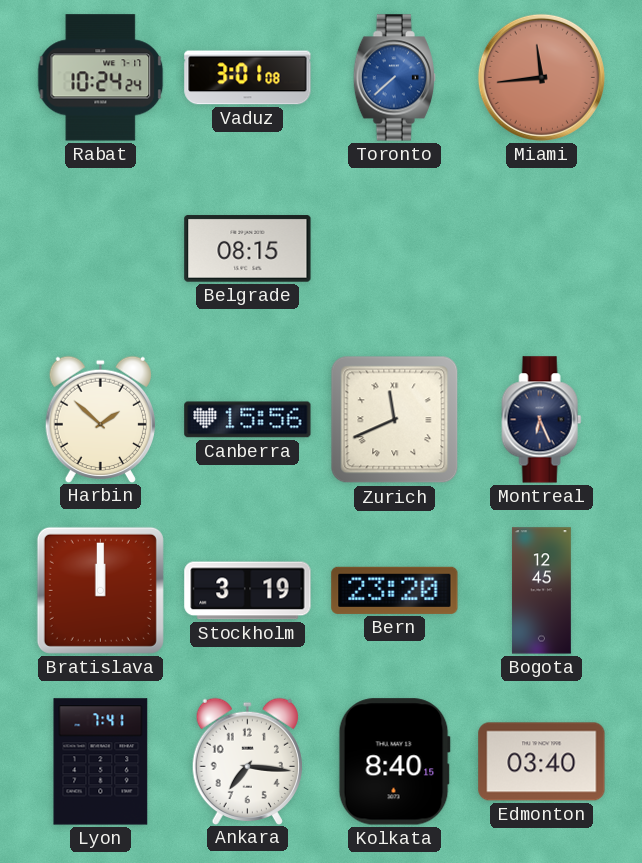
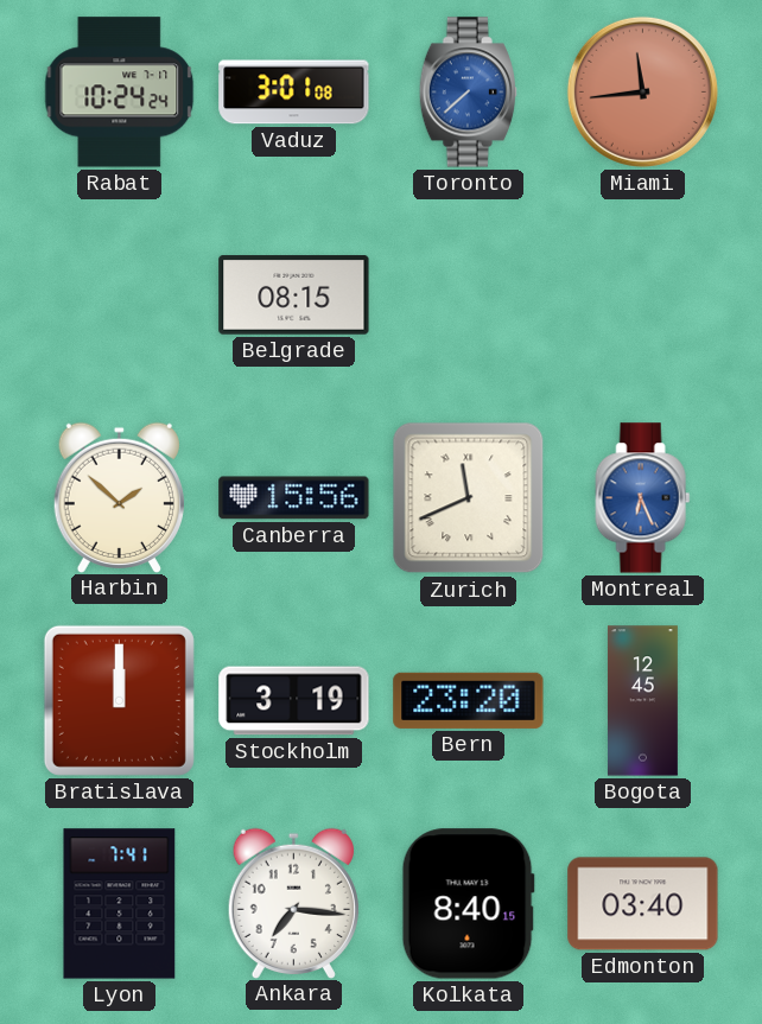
Montreal dial: navy -> blue
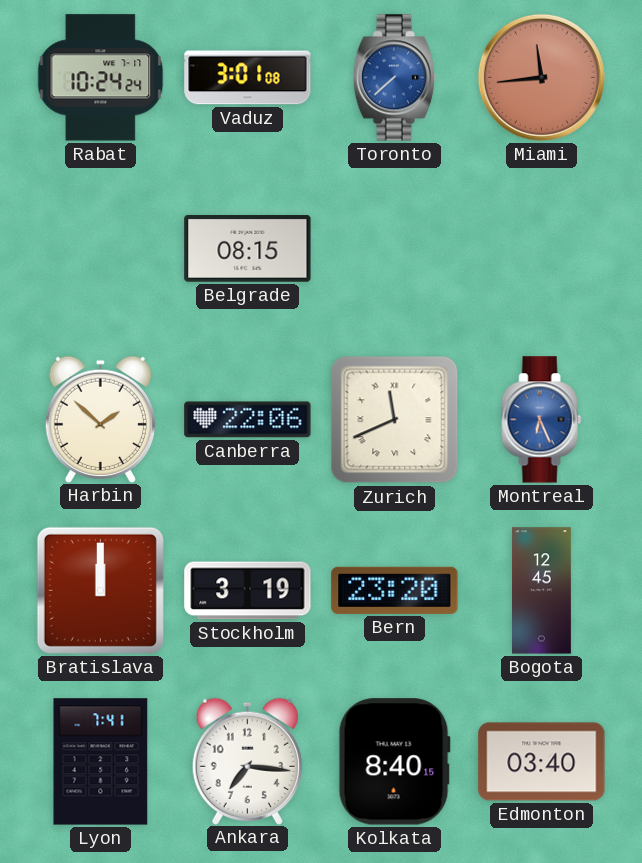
Canberra: 15:56 -> 22:06
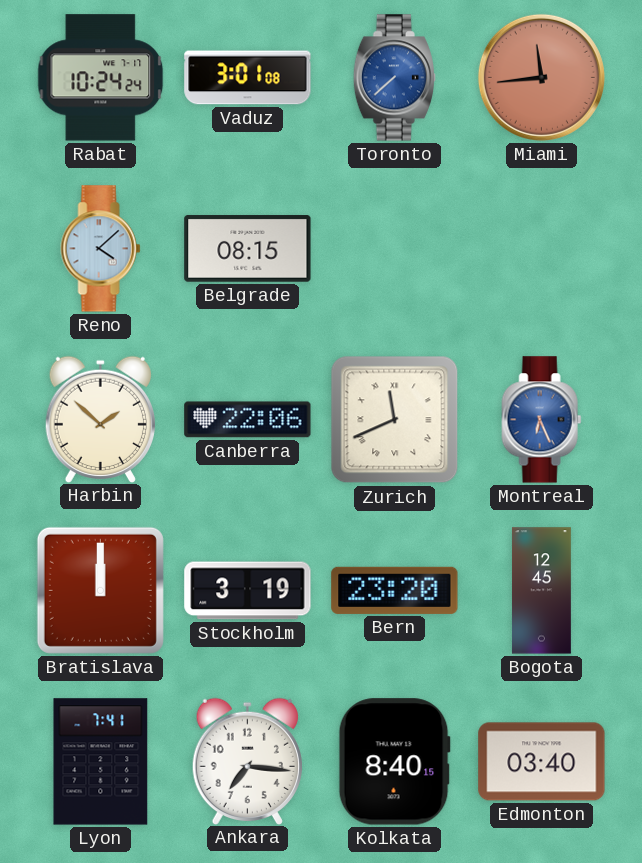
Reno: none -> 4:08
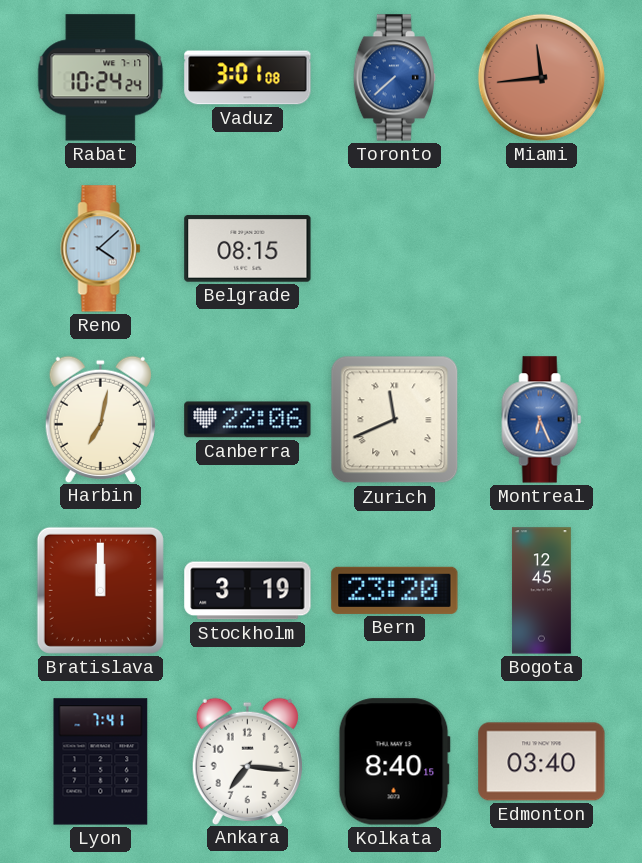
Harbin: 1:52 -> 7:02
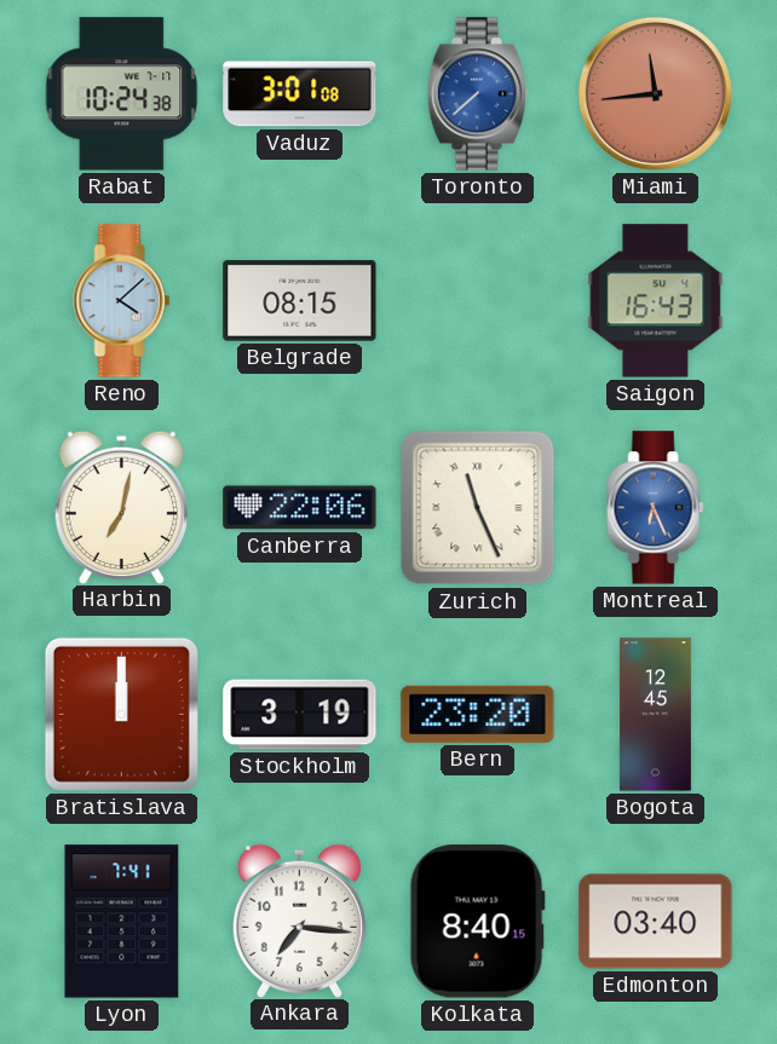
Rabat: 10:24:24 -> 10:24:38
Saigon: none -> 16:43
Zurich: 11:41 -> 11:26
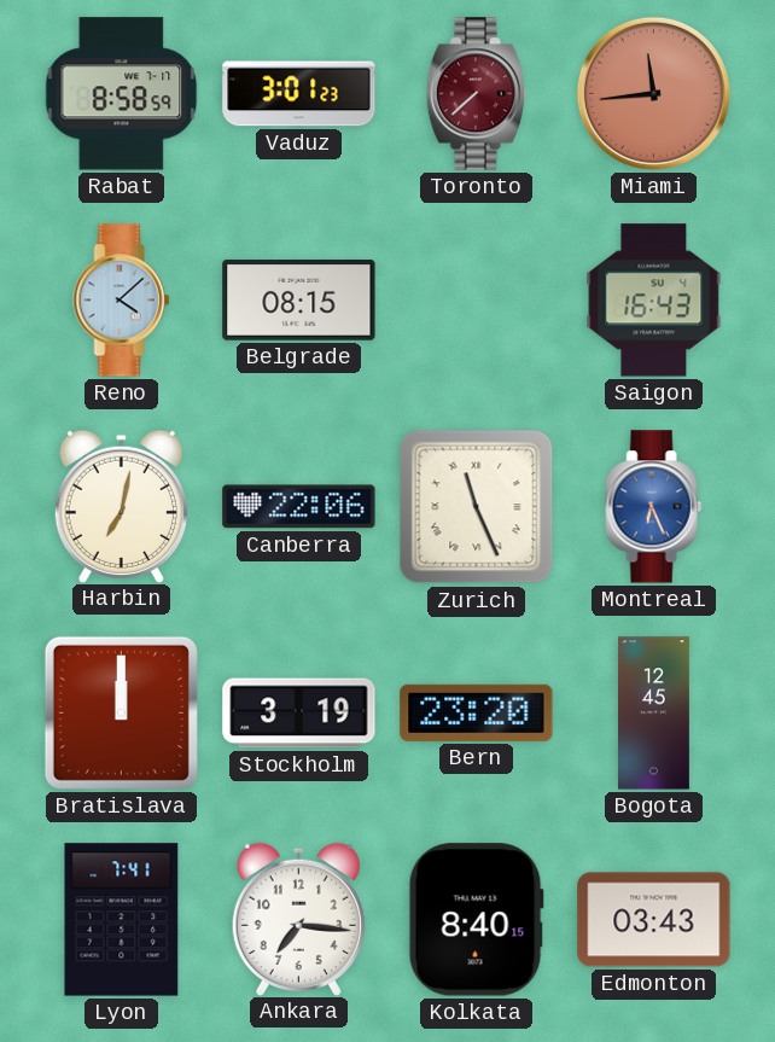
Rabat: 10:24 -> 8:58
Vaduz: 3:01:08 -> 3:01:23
Toronto dial: blue -> burgundy
Edmonton: 03:40 -> 03:43
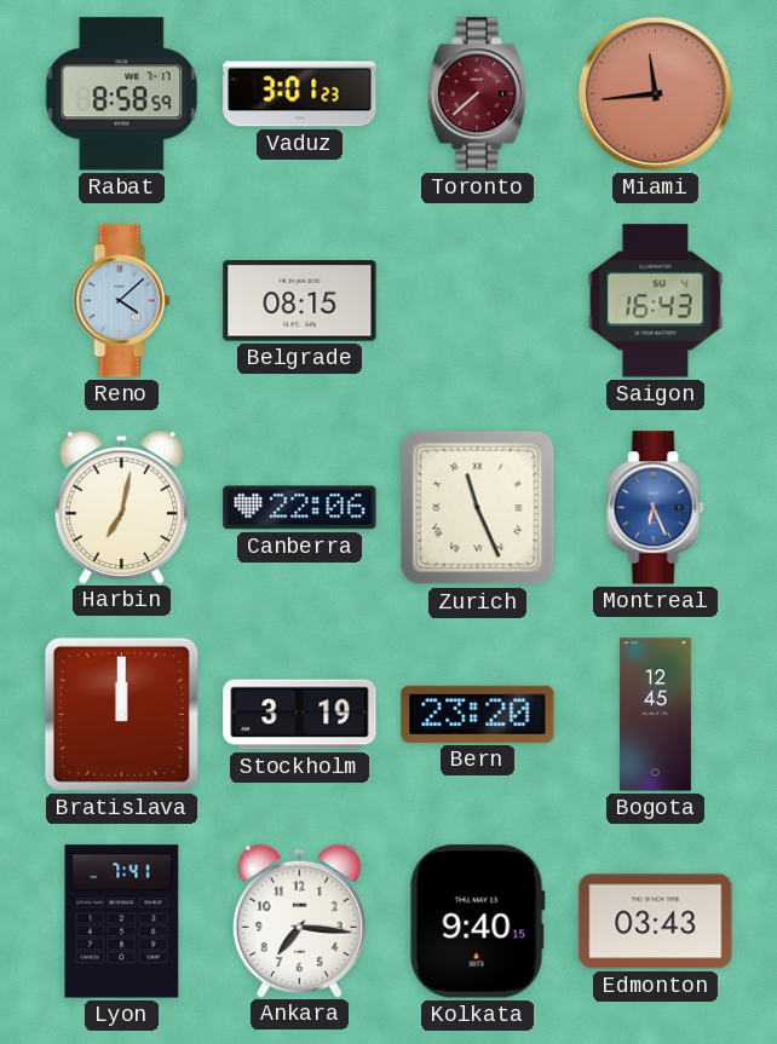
Kolkata: 8:40 -> 9:40
